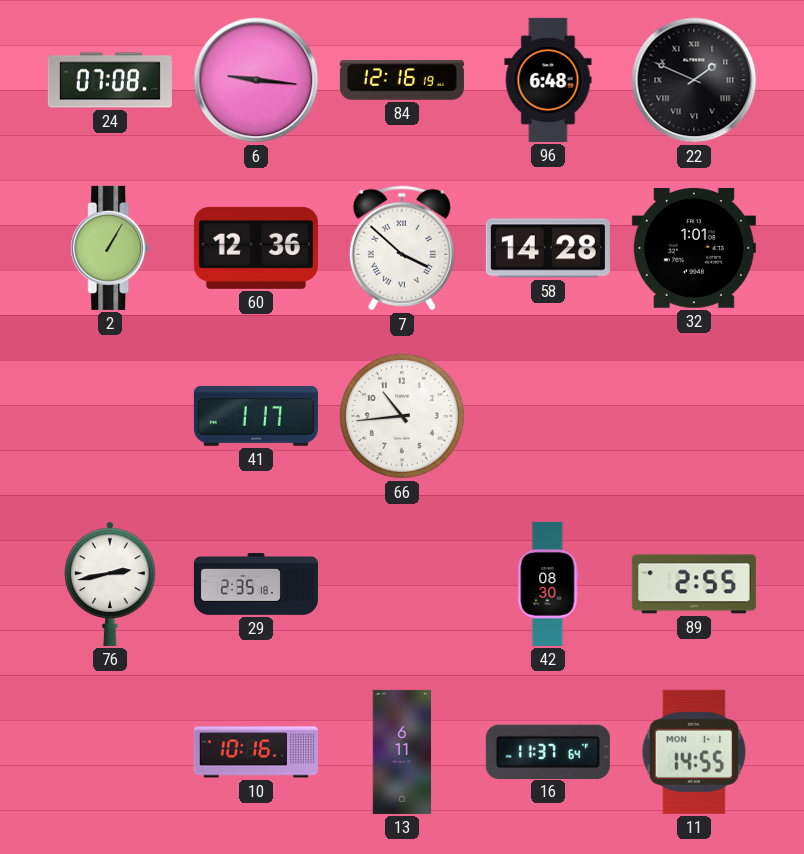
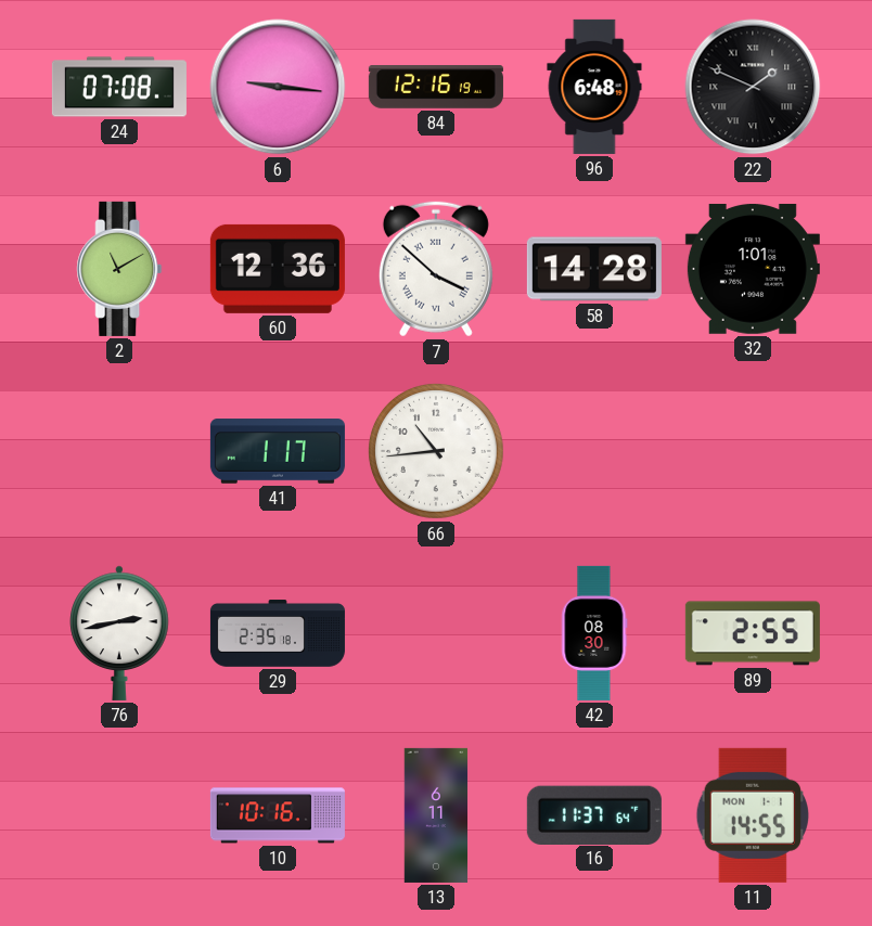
2: 1:05 -> 11:10
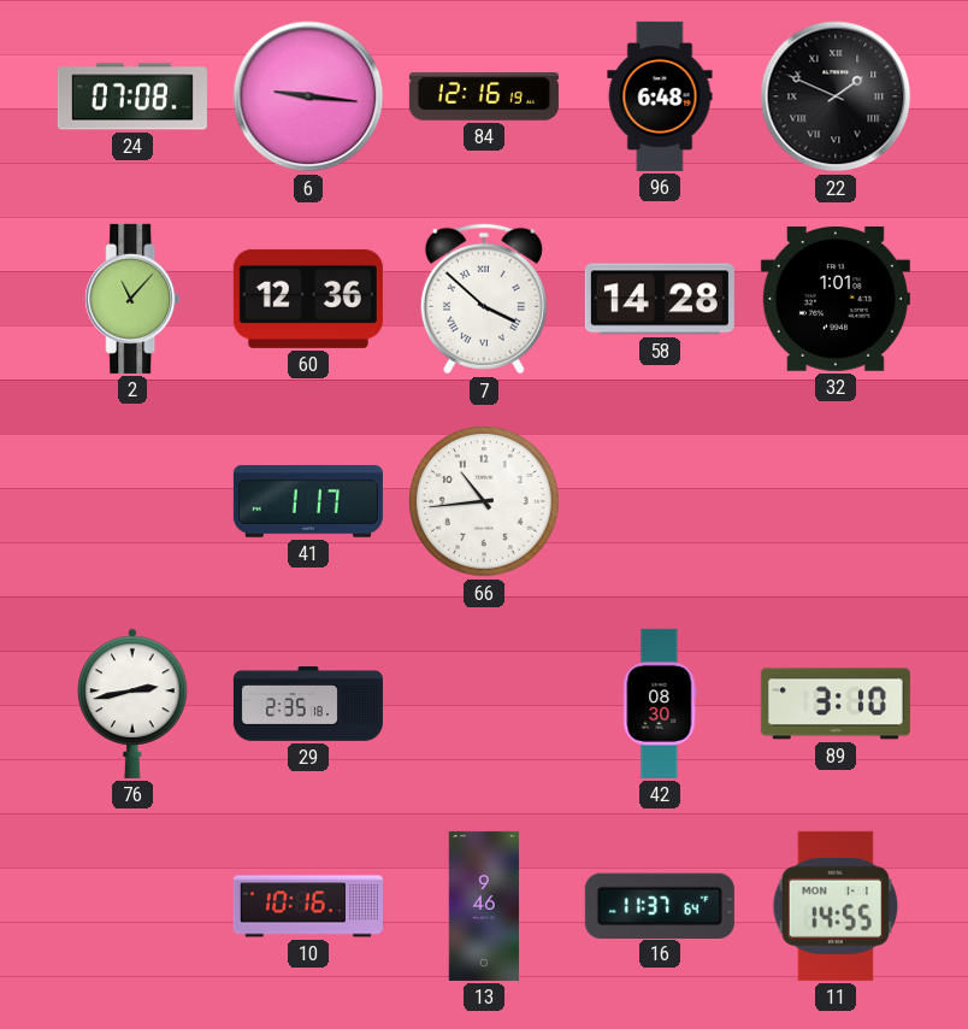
2: 11:10 -> 11:07
89: 2:55 -> 3:10
13: 6:11 -> 9:46
